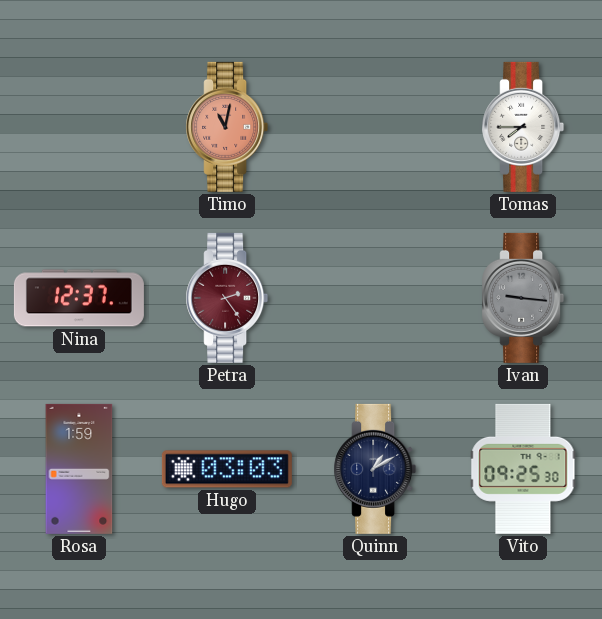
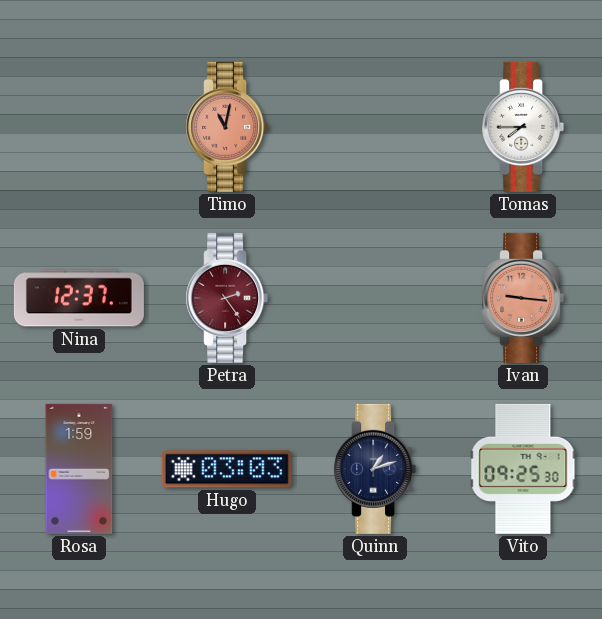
Ivan dial: grey -> salmon
Quinn: 1:10 -> 1:12
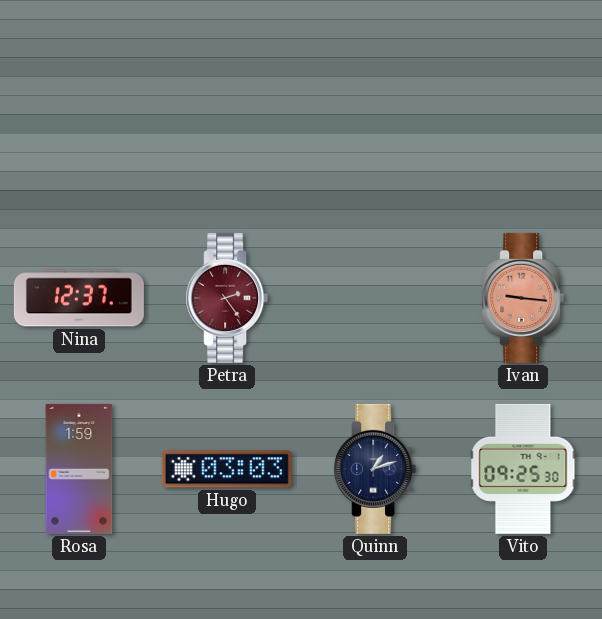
Timo: 11:02 -> none
Tomas: 7:45 -> none
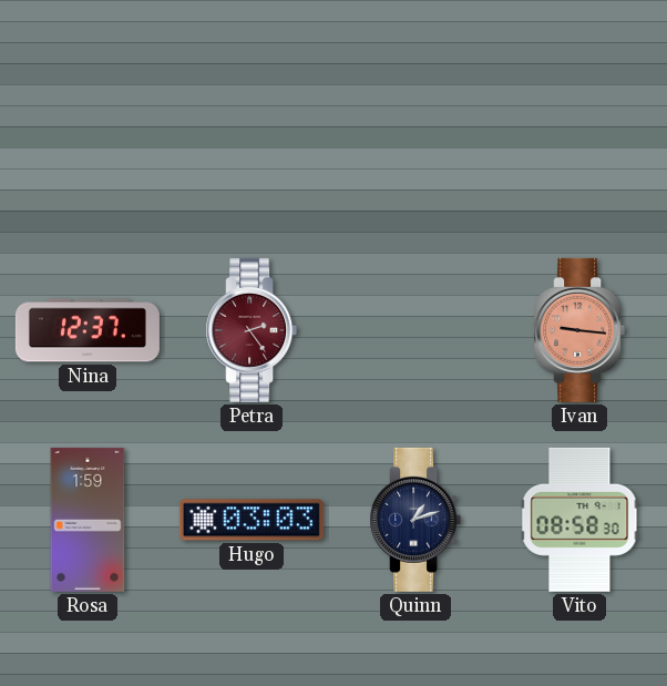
Vito: 09:25 -> 08:58
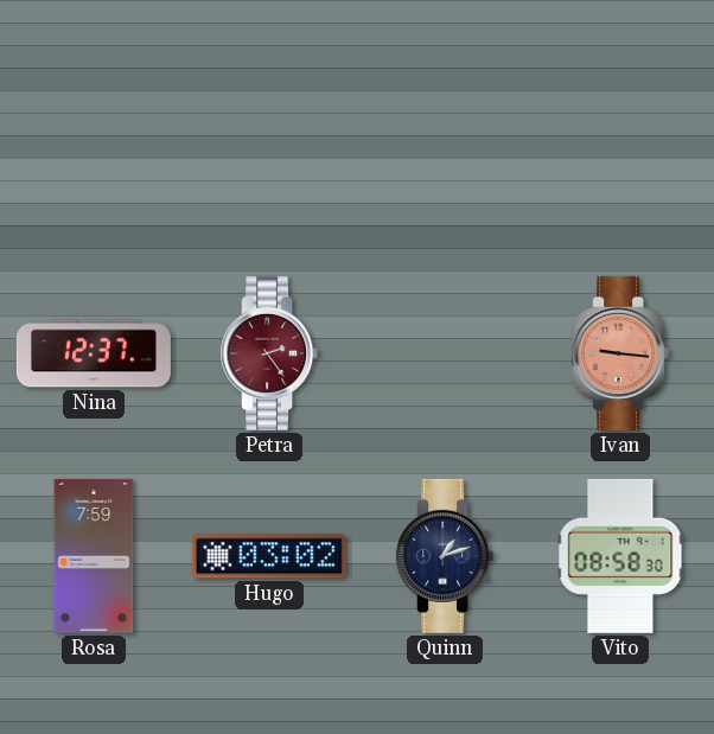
Rosa: 1:59 -> 7:59
Hugo: 03:03 -> 03:02
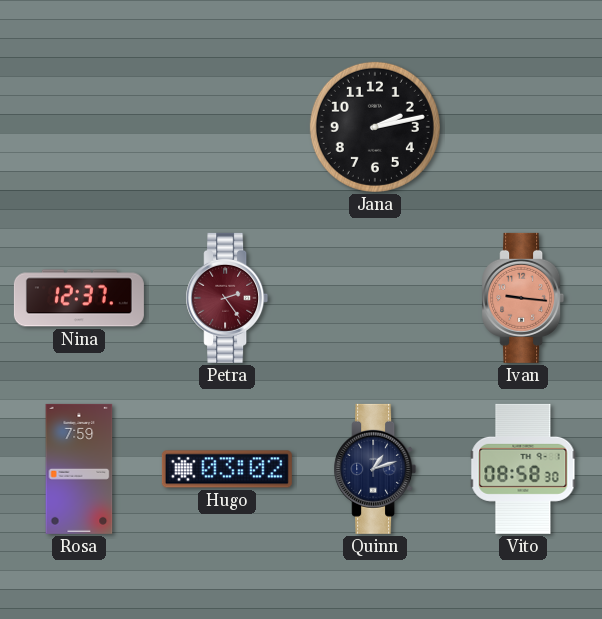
Jana: none -> 2:13
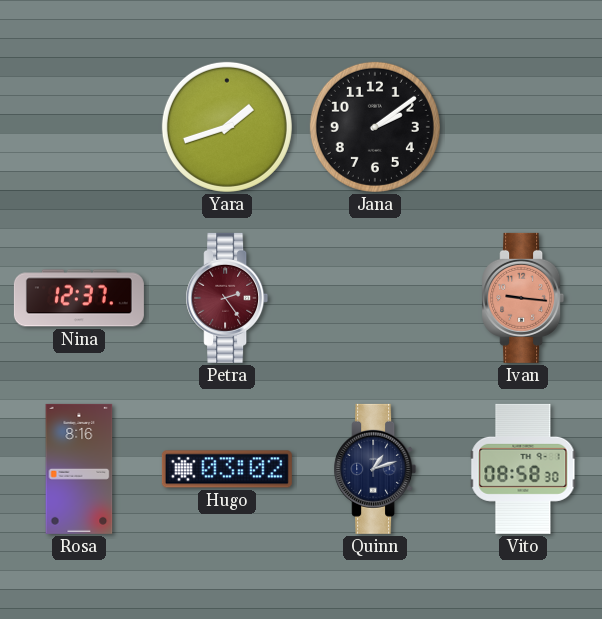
Yara: none -> 1:42
Jana: 2:13 -> 2:09
Rosa: 7:59 -> 8:16
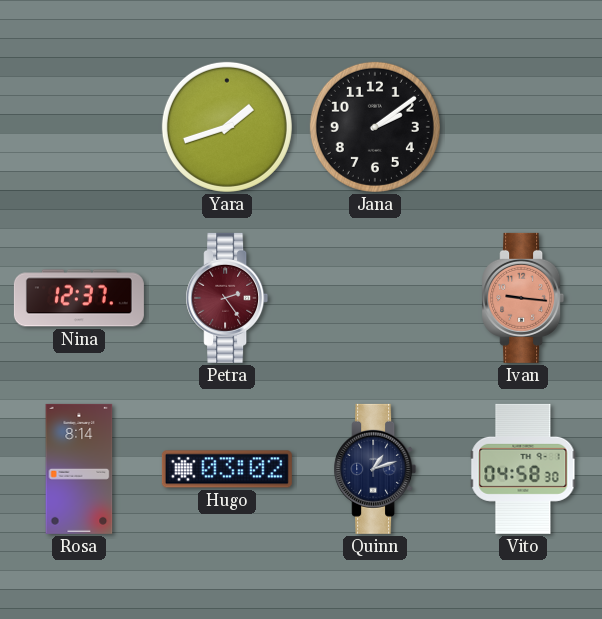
Rosa: 8:16 -> 8:14
Vito: 08:58 -> 04:58
